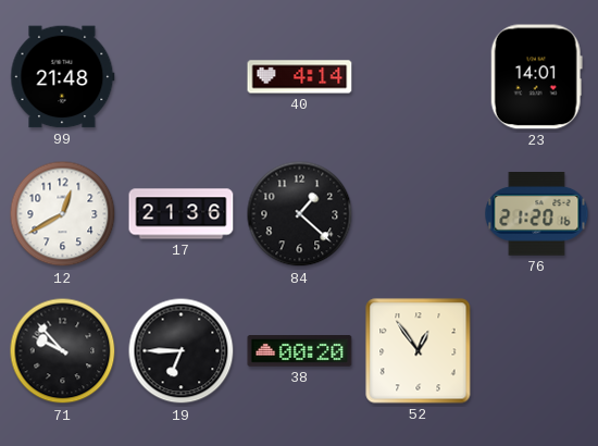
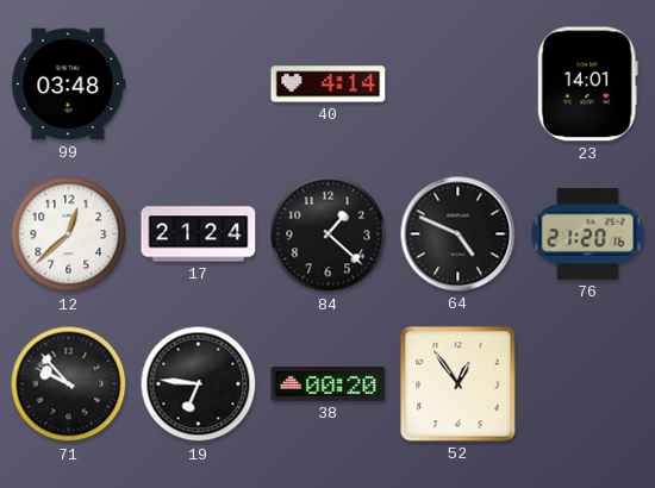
99: 21:48 -> 03:48
12: 12:40 -> 12:38
17: 21:36 -> 21:24
64: none -> 4:49
19: 6:45 -> 6:46
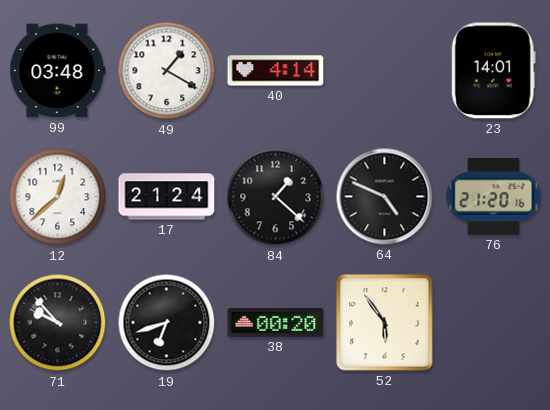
49: none -> 1:20
19: 6:46 -> 6:42
52: 12:54 -> 5:54
